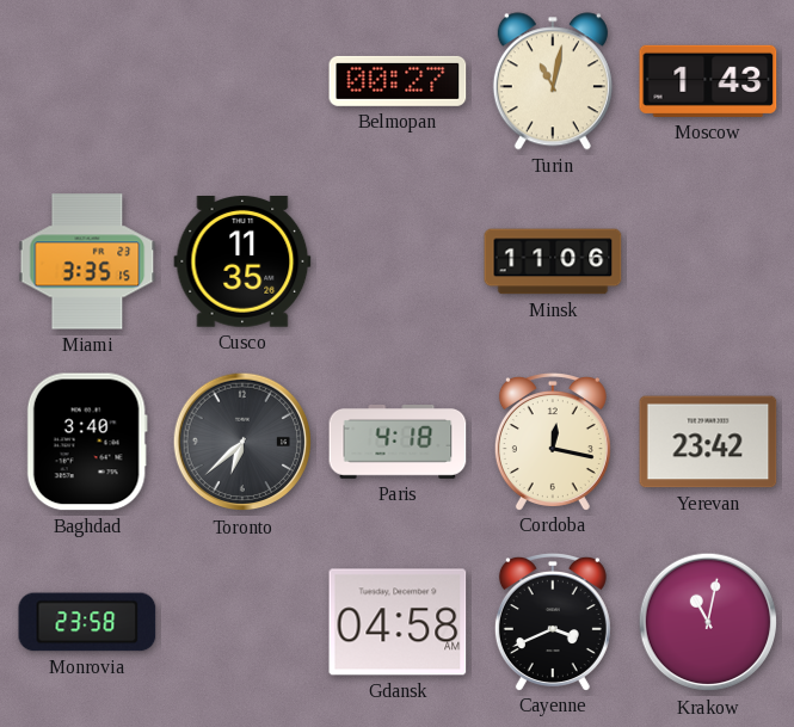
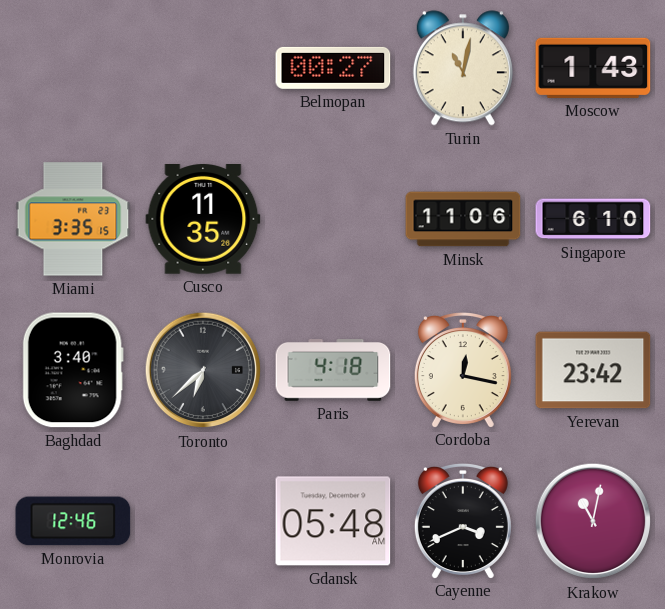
Singapore: none -> 6:10
Monrovia: 23:58 -> 12:46
Gdansk: 04:58 -> 05:48
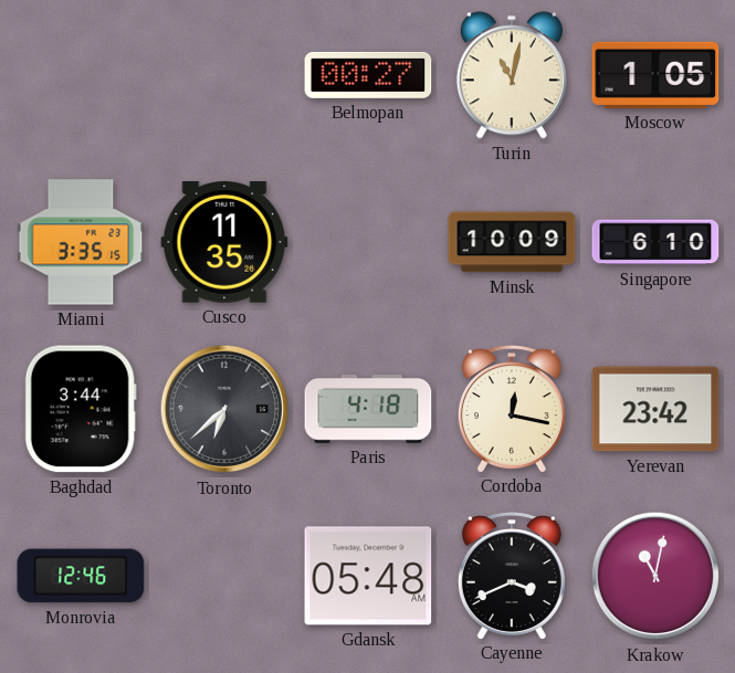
Moscow: 1:43 -> 1:05
Minsk: 11:06 -> 10:09
Baghdad: 3:40 -> 3:44
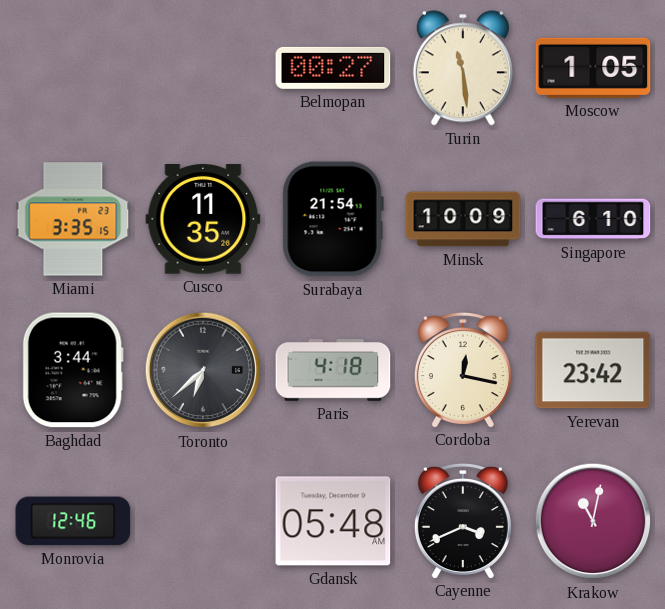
Turin: 11:02 -> 11:29
Surabaya: none -> 21:54
